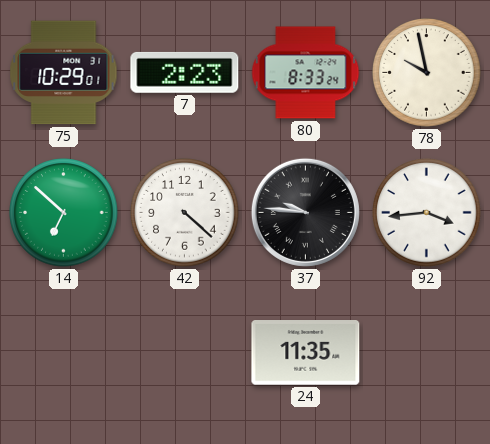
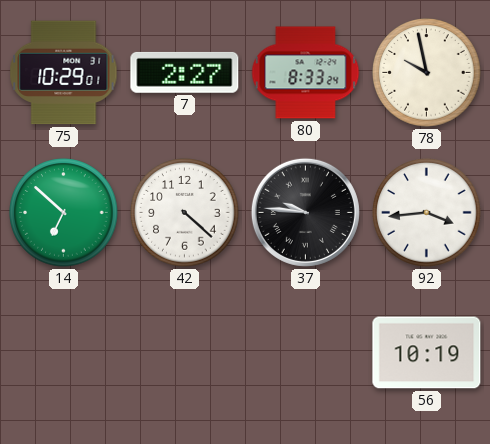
7: 2:23 -> 2:27
24: 11:35 -> none
56: none -> 10:19
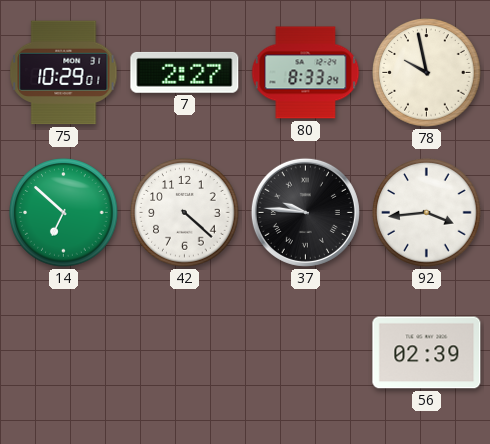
56: 10:19 -> 02:39
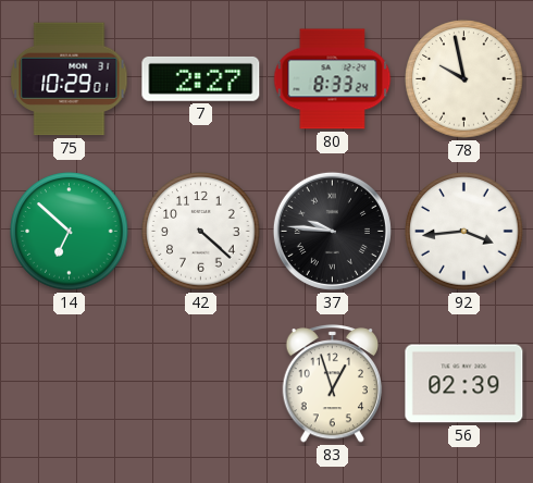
83: none -> 12:57
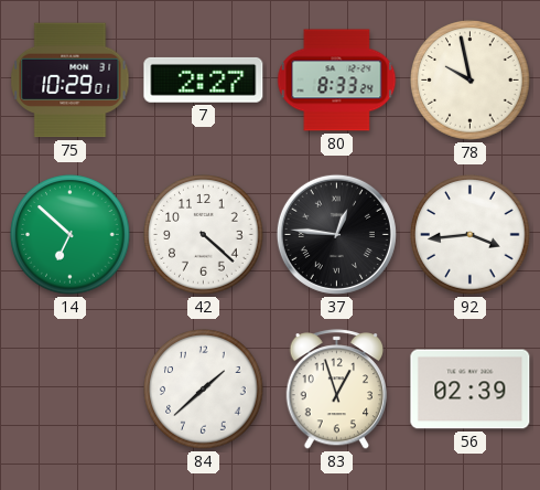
37: 9:46 -> 12:46
84: none -> 1:38
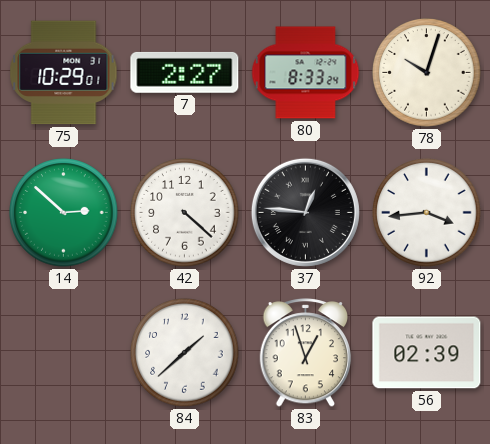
78: 9:58 -> 10:03
14: 6:52 -> 2:52
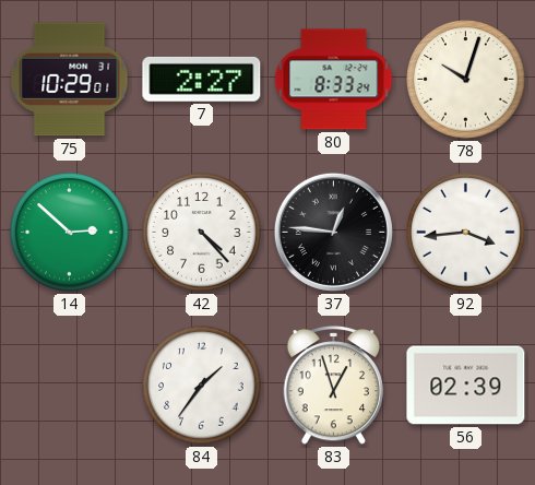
42: 4:22 -> 4:23
84: 1:38 -> 1:36
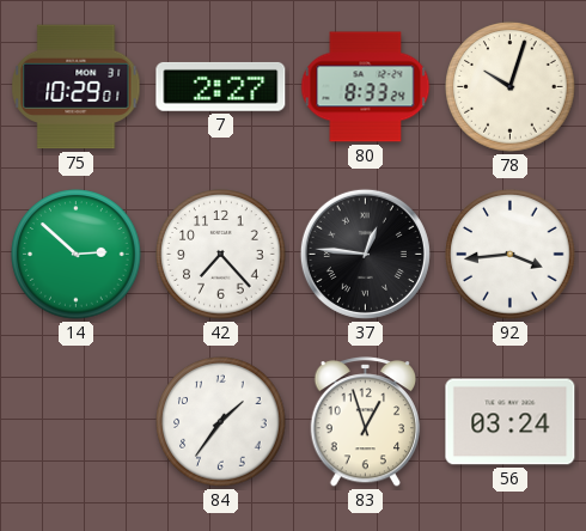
42: 4:23 -> 7:23
56: 02:39 -> 03:24
